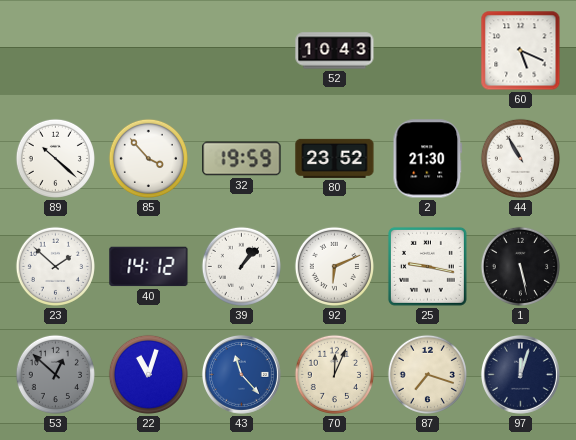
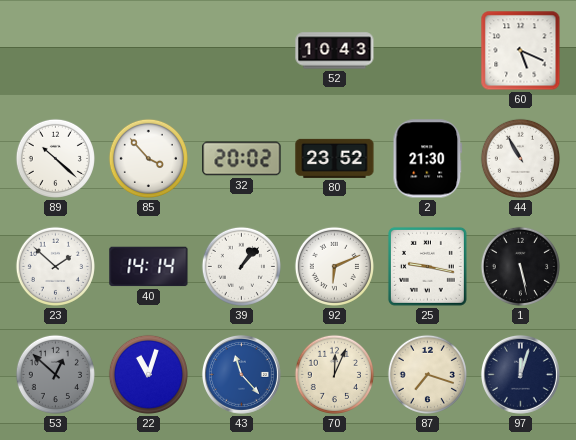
32: 19:59 -> 20:02
40: 14:12 -> 14:14
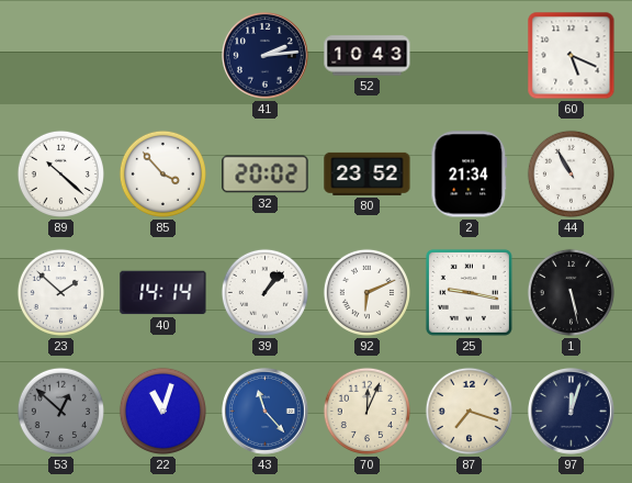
41: none -> 2:14
2: 21:30 -> 21:34
